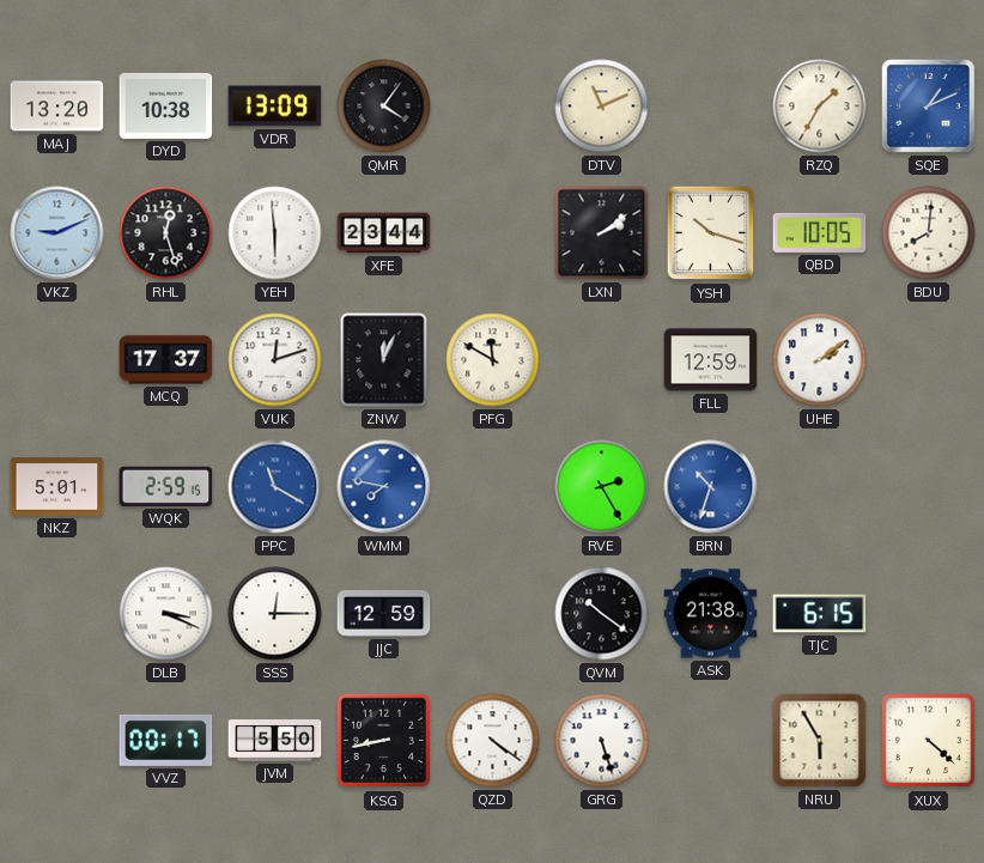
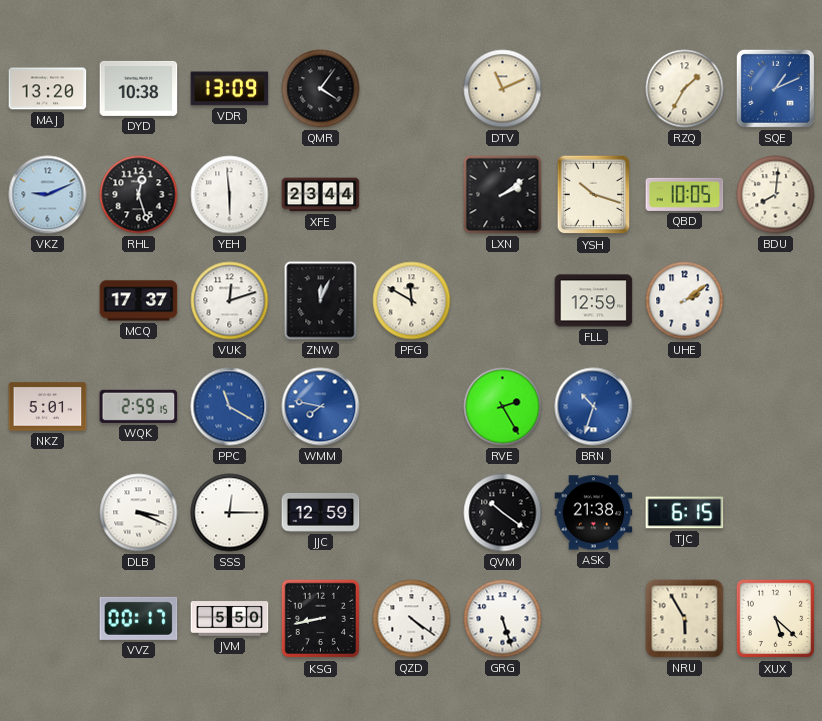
XUX: 4:22 -> 5:22
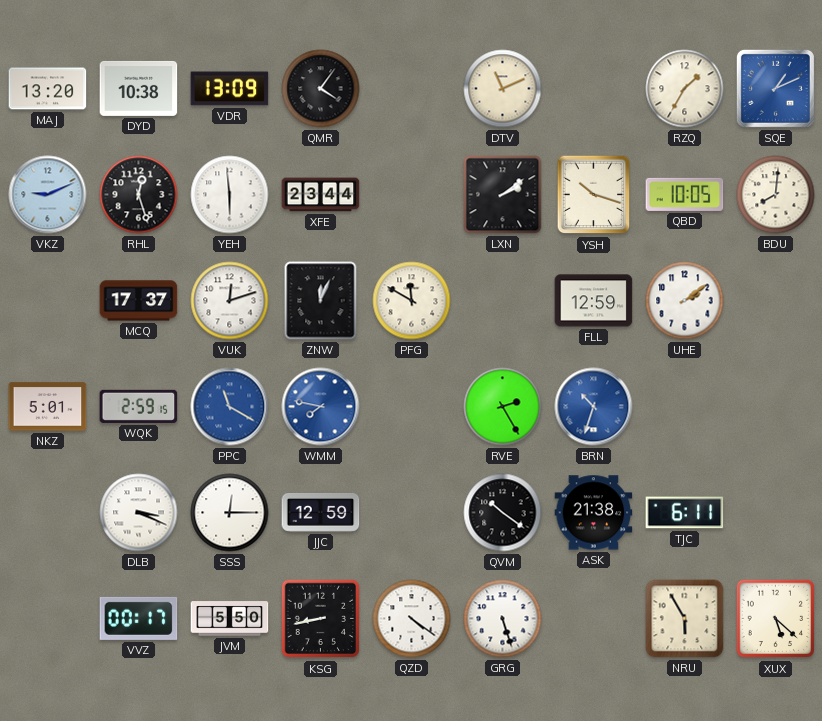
TJC: 6:15 -> 6:11
